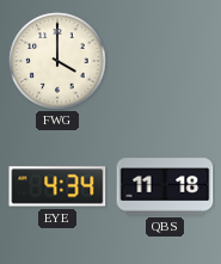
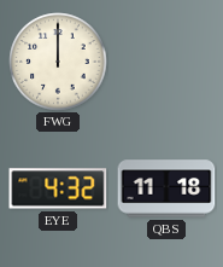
FWG: 4:00 -> 12:00
EYE: 4:34 -> 4:32
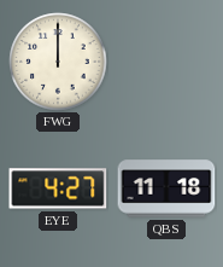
EYE: 4:32 -> 4:27
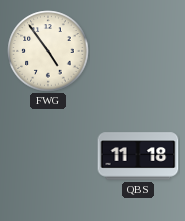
FWG: 12:00 -> 4:54
EYE: 4:27 -> none
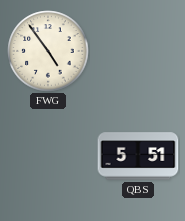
QBS: 11:18 -> 5:51
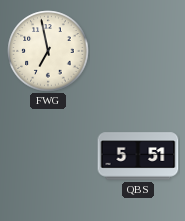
FWG: 4:54 -> 6:58
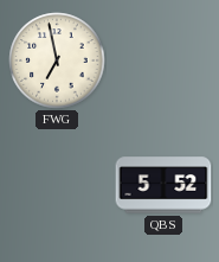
QBS: 5:51 -> 5:52
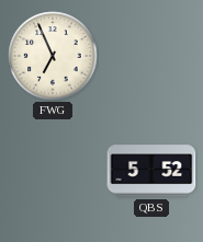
FWG: 6:58 -> 6:56
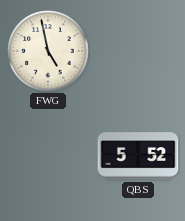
FWG: 6:56 -> 4:58
